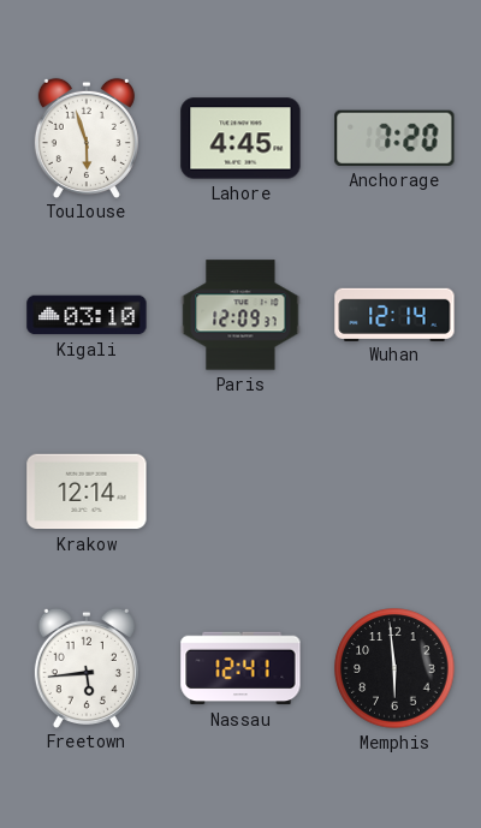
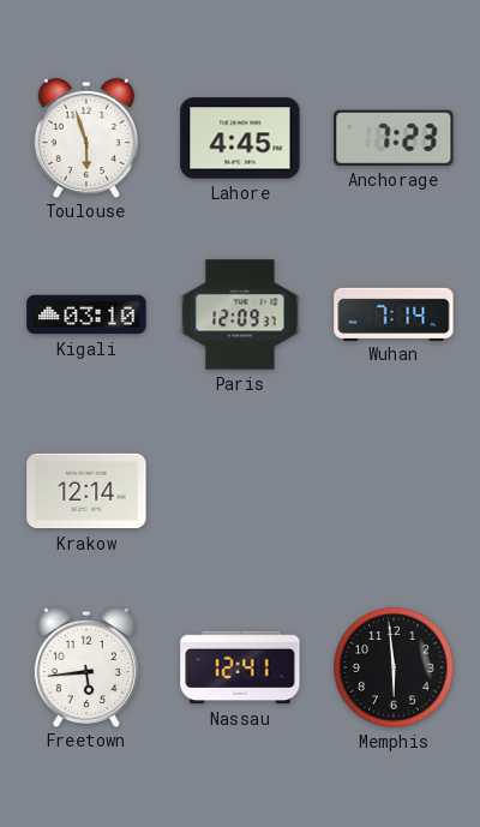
Anchorage: 7:20 -> 7:23
Wuhan: 12:14 -> 7:14
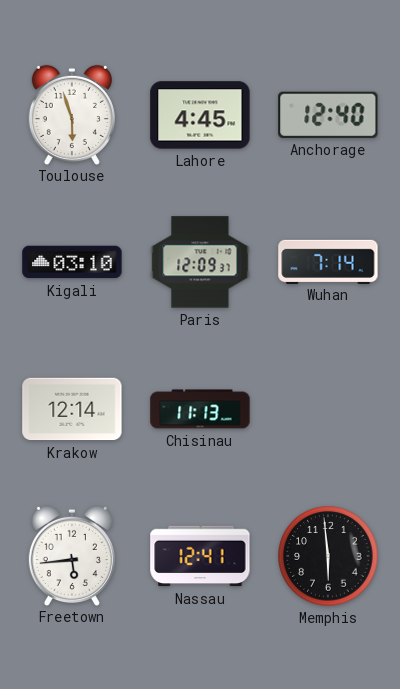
Anchorage: 7:23 -> 12:40
Chisinau: none -> 11:13
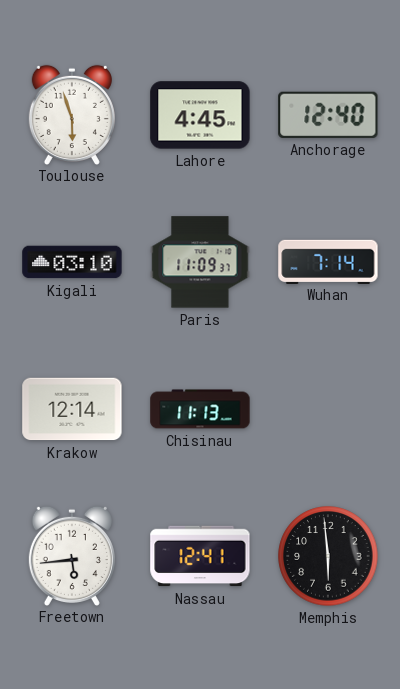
Paris: 12:09 -> 11:09
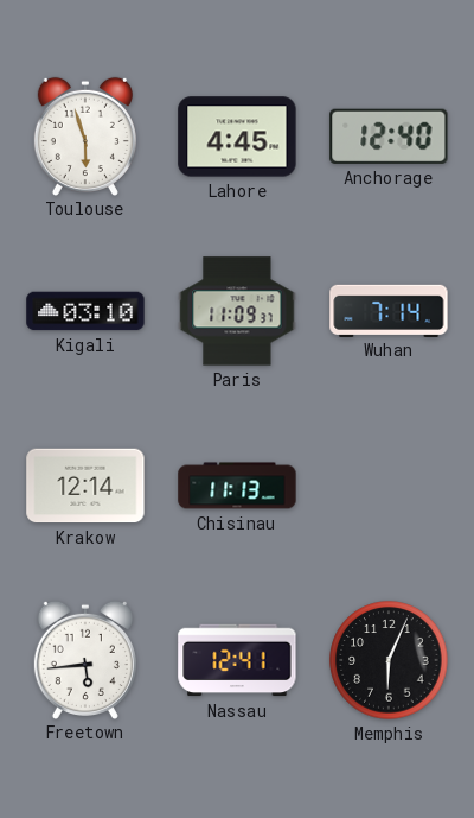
Memphis: 5:59 -> 6:04
